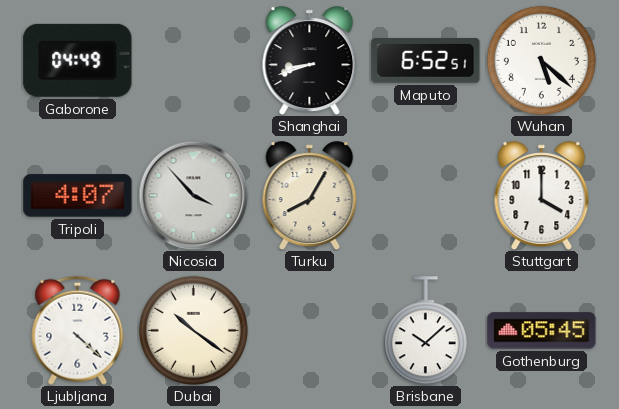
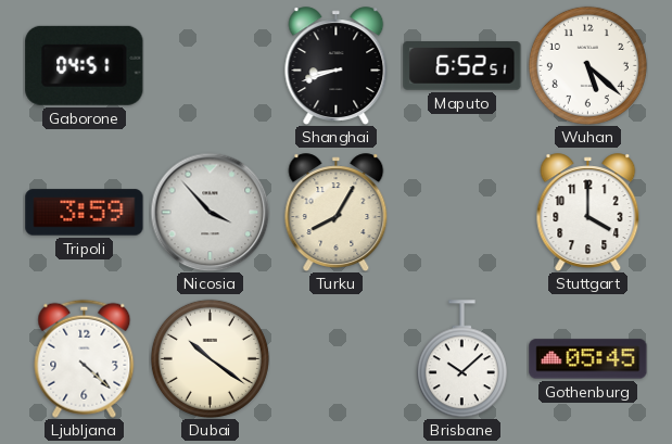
Gaborone: 04:49 -> 04:51
Tripoli: 4:07 -> 3:59
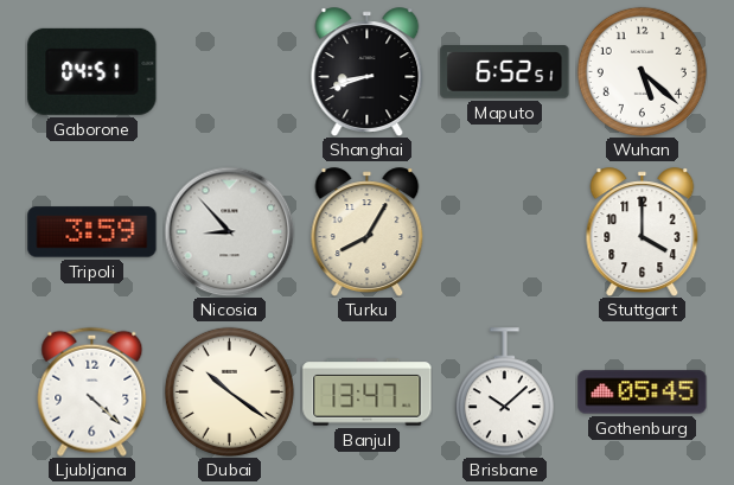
Nicosia: 3:53 -> 8:53
Banjul: none -> 13:47
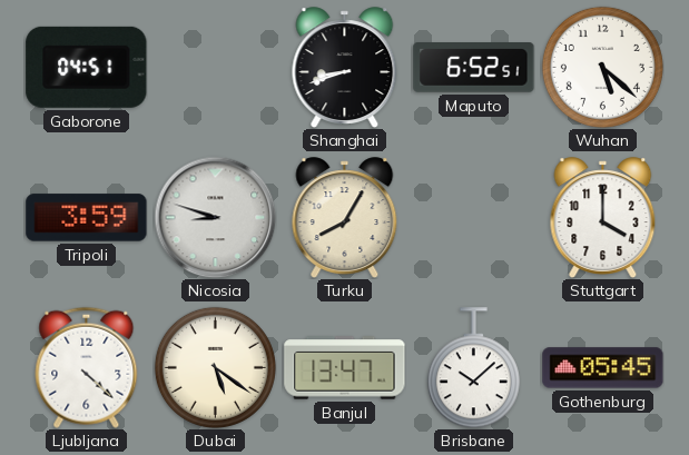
Nicosia: 8:53 -> 8:48
Dubai: 10:21 -> 5:21
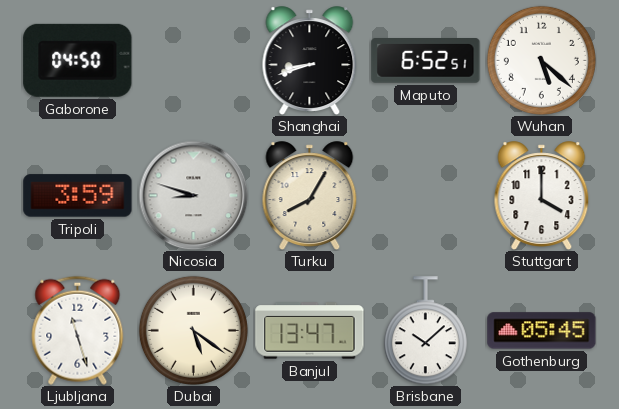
Gaborone: 04:51 -> 04:50
Ljubljana: 4:22 -> 11:27
